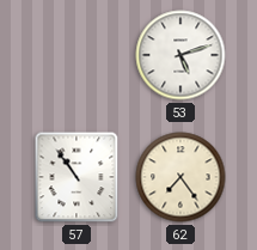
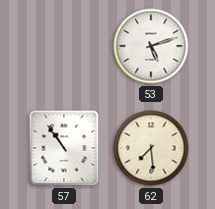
62: 7:24 -> 7:29
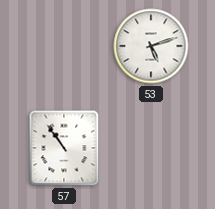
62: 7:29 -> none
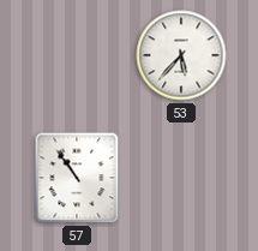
53: 5:12 -> 5:37
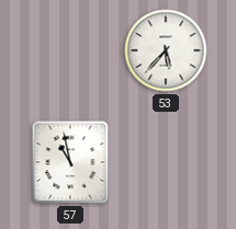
57: 10:54 -> 10:58
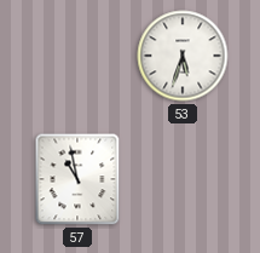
53: 5:37 -> 5:33
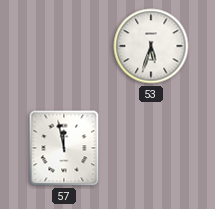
57: 10:58 -> 11:58
